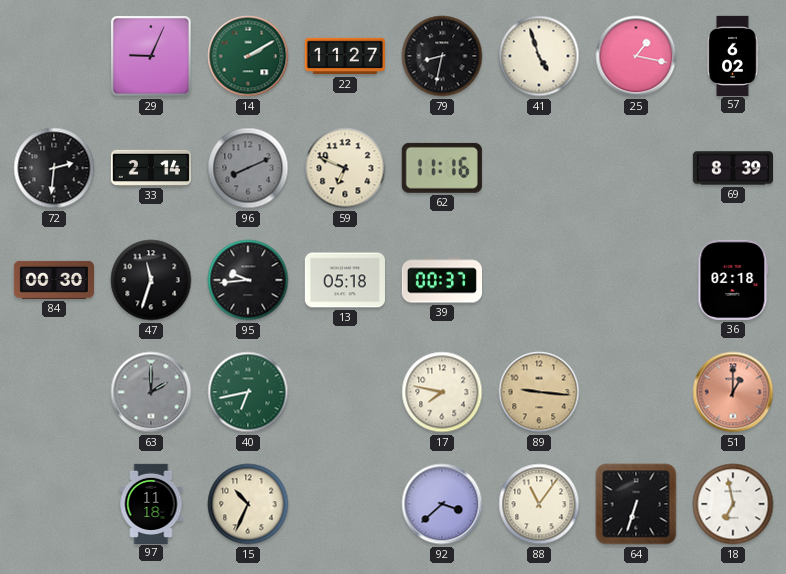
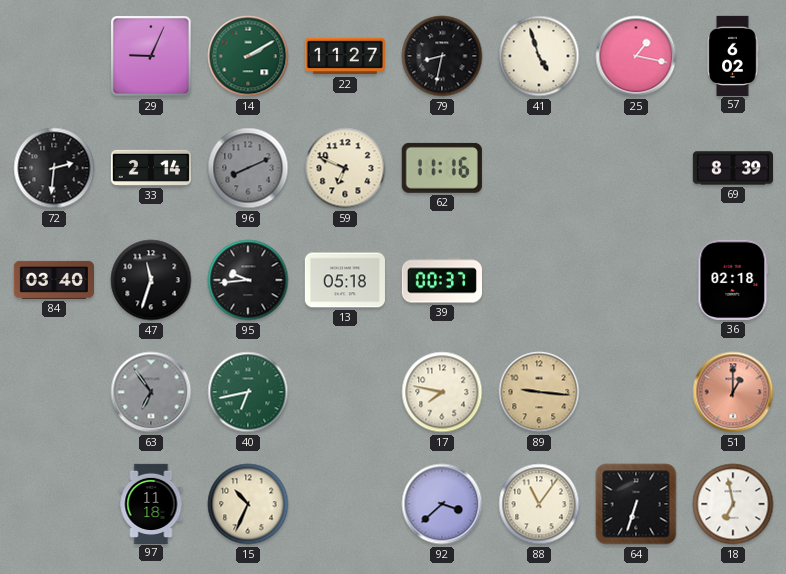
84: 00:30 -> 03:40
63: 2:00 -> 6:54
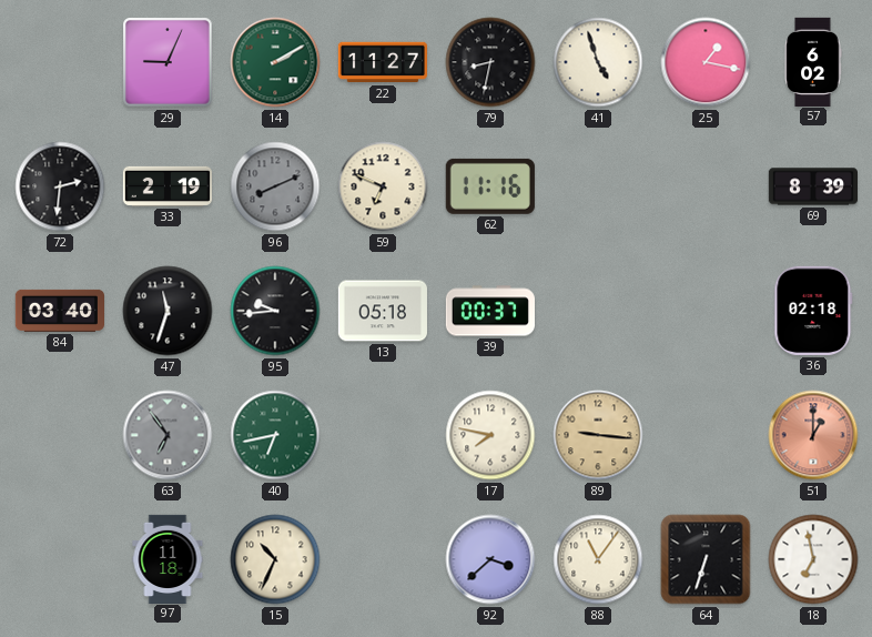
33: 2:14 -> 2:19
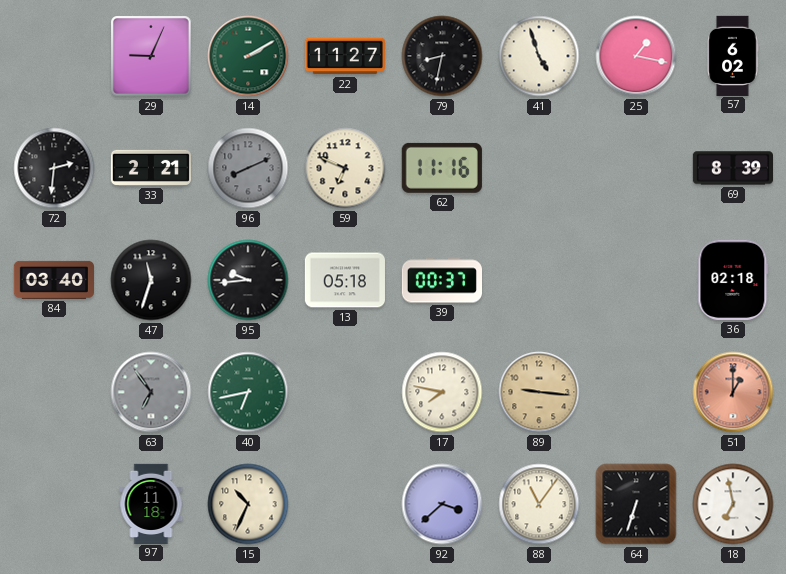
33: 2:19 -> 2:21
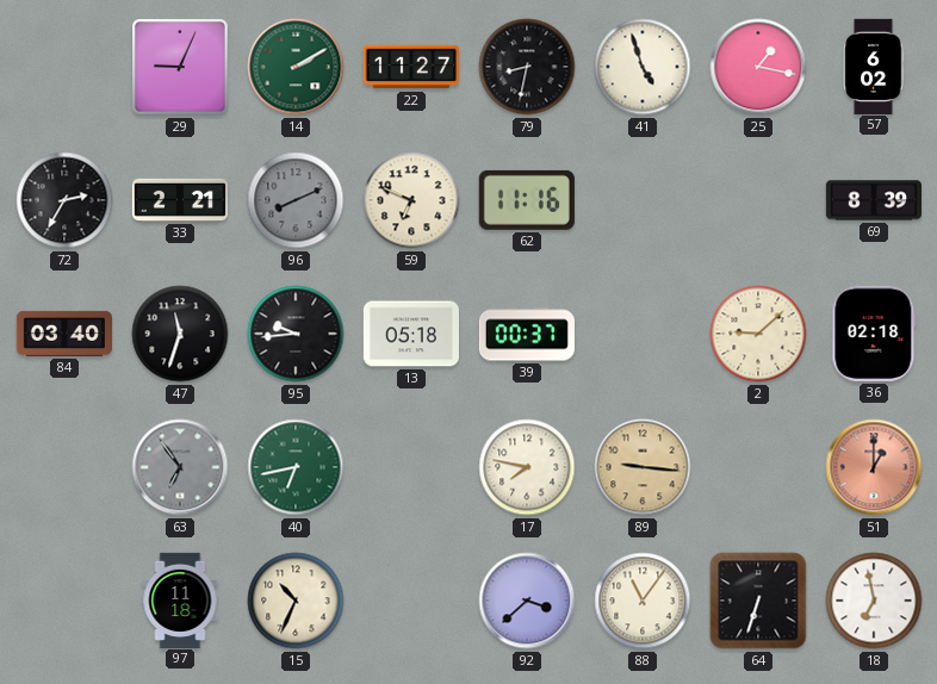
72: 2:31 -> 2:35
2: none -> 9:08
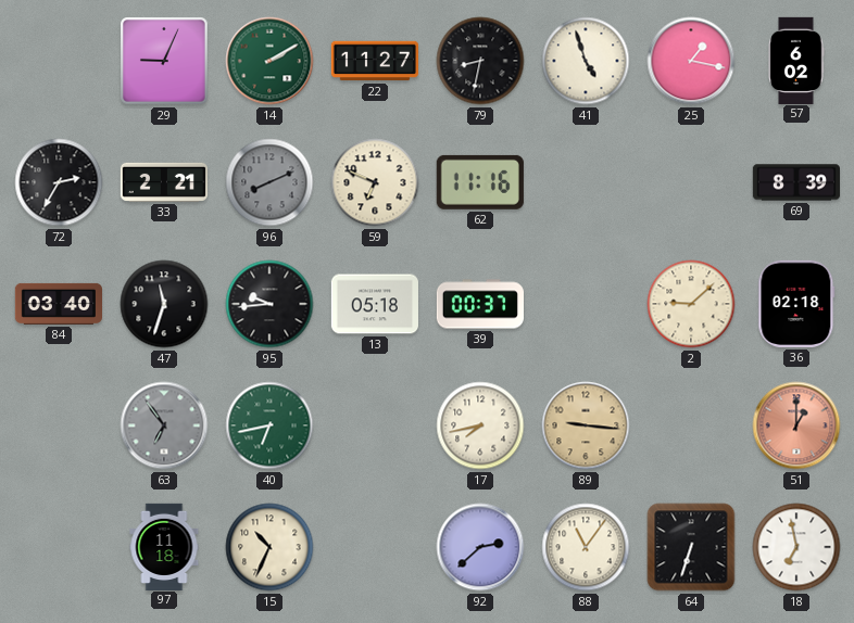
17: 7:47 -> 7:43
92: 3:38 -> 2:38
